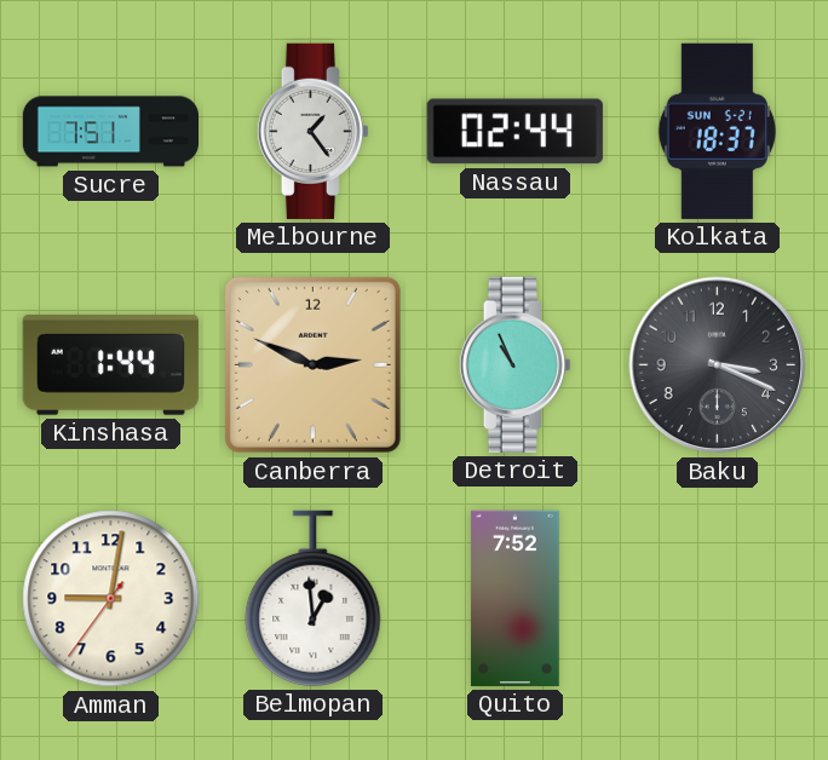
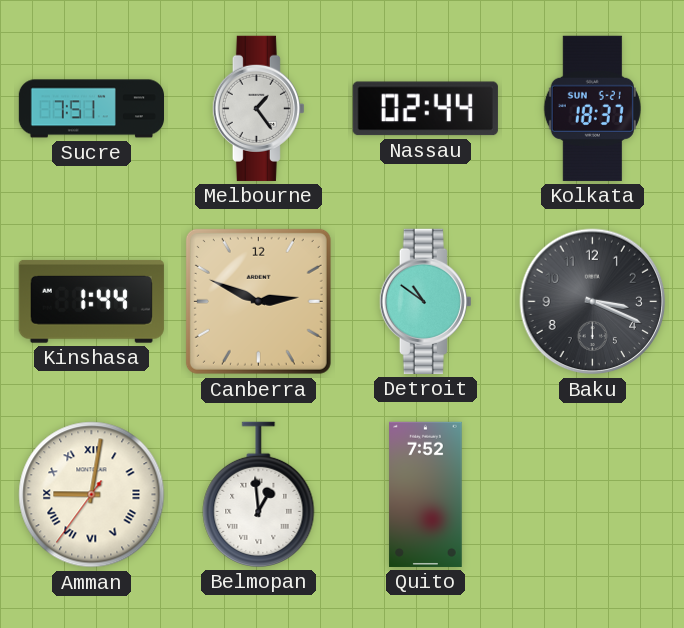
Detroit: 10:56 -> 10:51
Amman numerals: Arabic -> Roman
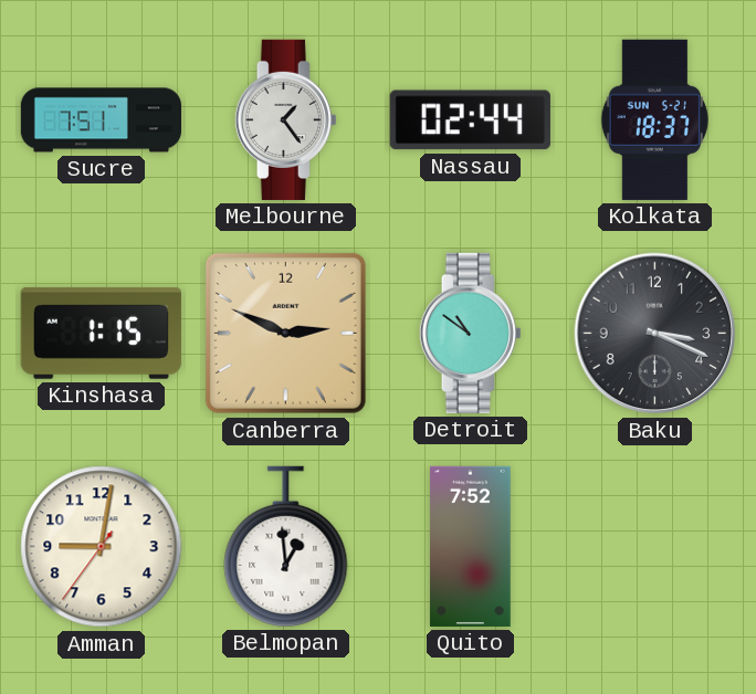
Kinshasa: 1:44 -> 1:15
Amman numerals: Roman -> Arabic
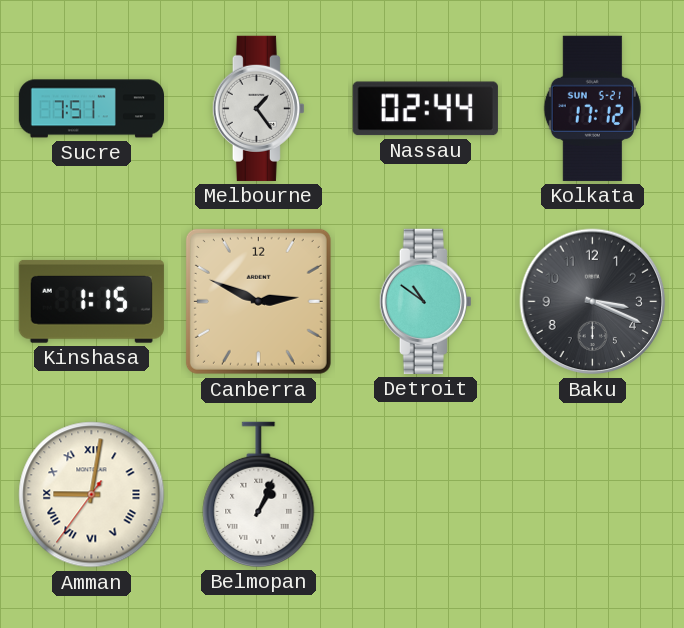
Kolkata: 18:37 -> 17:12
Amman numerals: Arabic -> Roman
Belmopan: 12:59 -> 1:04
Quito: 7:52 -> none
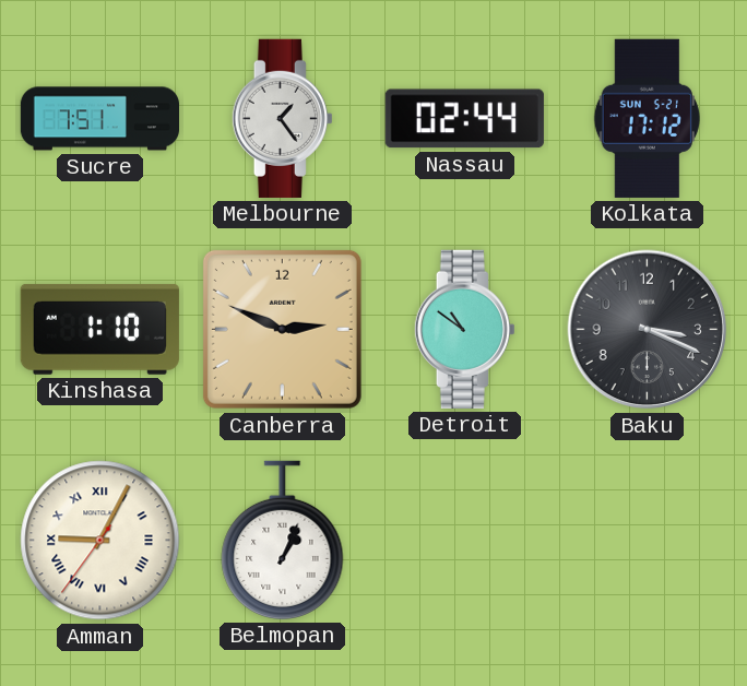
Kinshasa: 1:15 -> 1:10
Amman: 9:01 -> 9:04
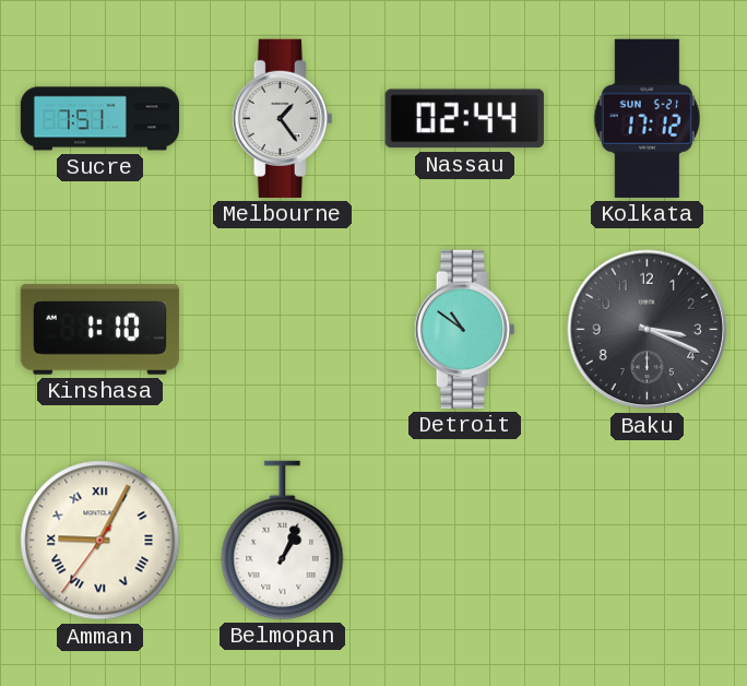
Canberra: 2:49 -> none
